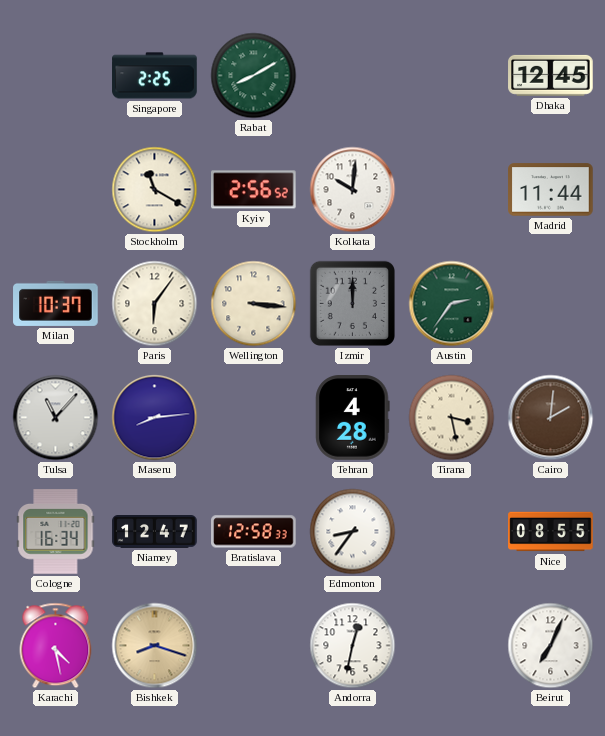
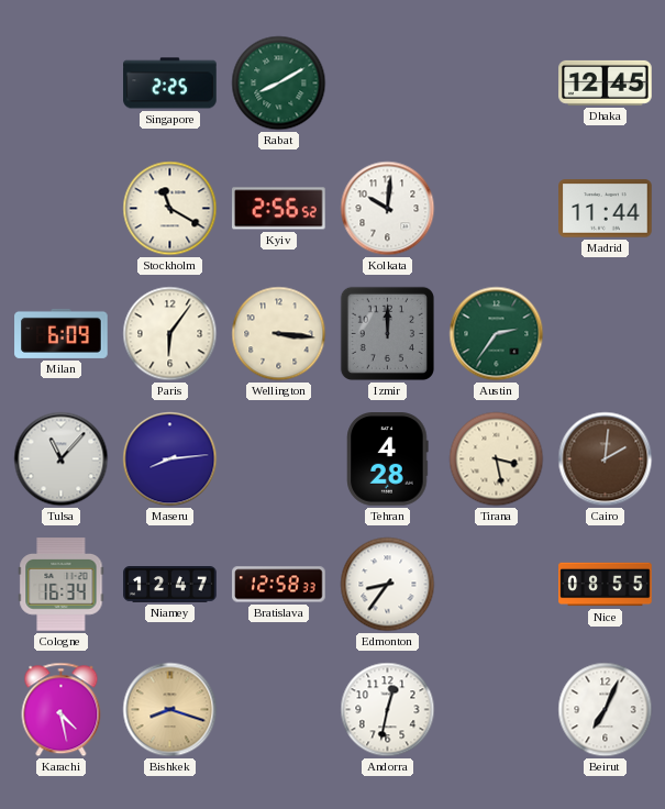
Milan: 10:37 -> 6:09
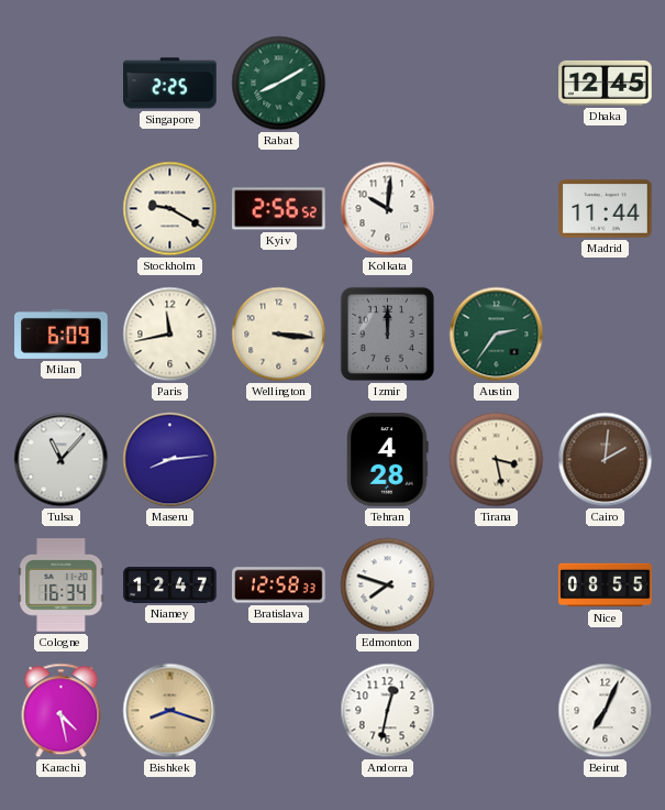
Stockholm: 11:20 -> 9:20
Paris: 6:06 -> 11:43
Edmonton: 8:36 -> 7:48
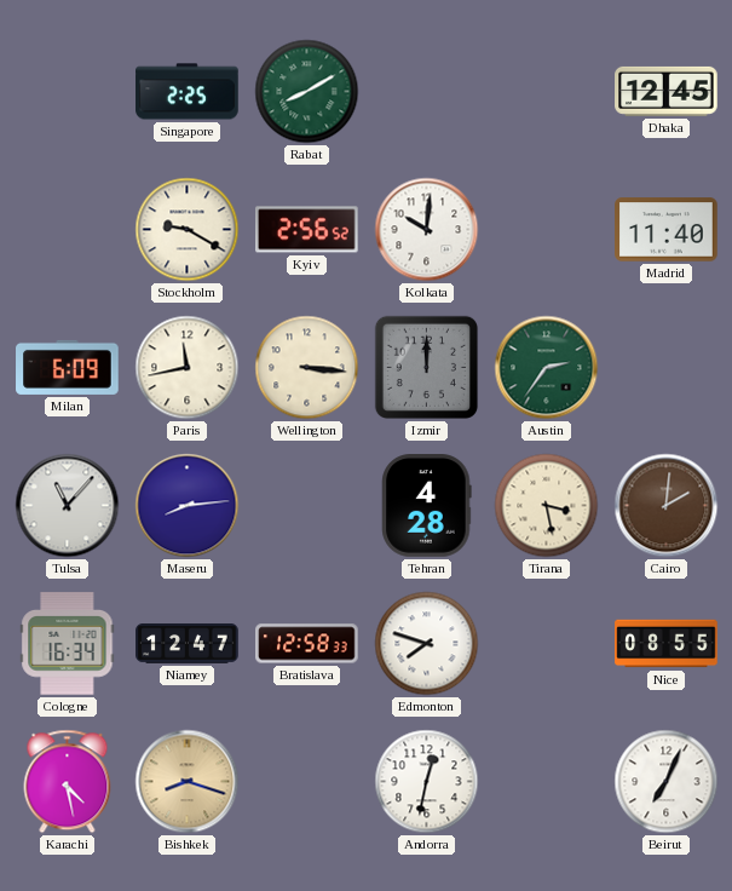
Madrid: 11:44 -> 11:40
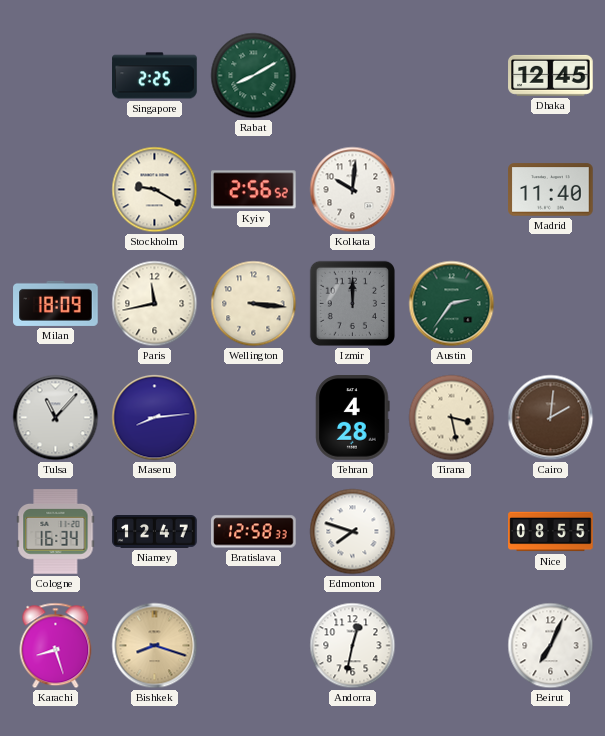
Milan: 6:09 -> 18:09
Karachi: 4:28 -> 8:27
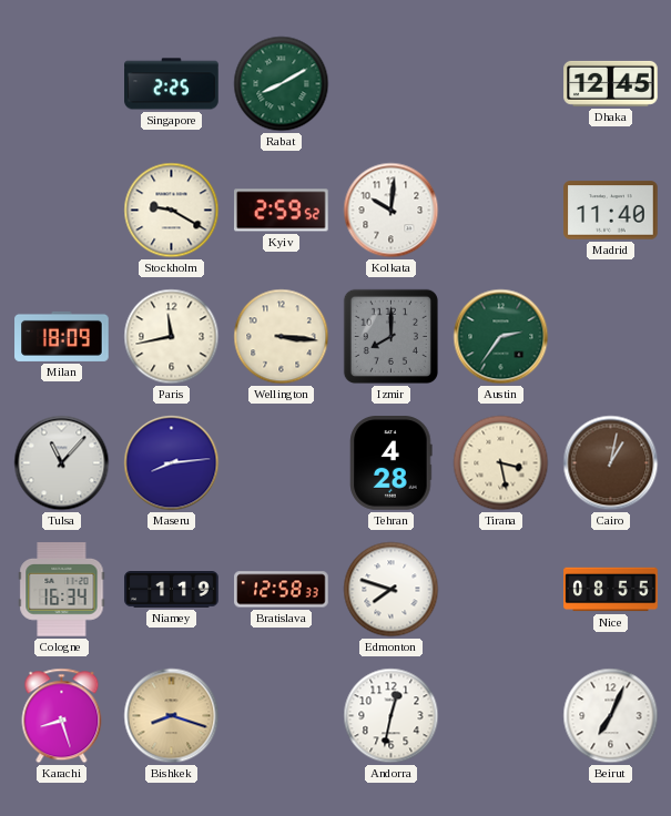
Kyiv: 2:56 -> 2:59
Izmir: 12:00 -> 8:00
Cairo: 2:01 -> 1:02
Niamey: 12:47 -> 1:19
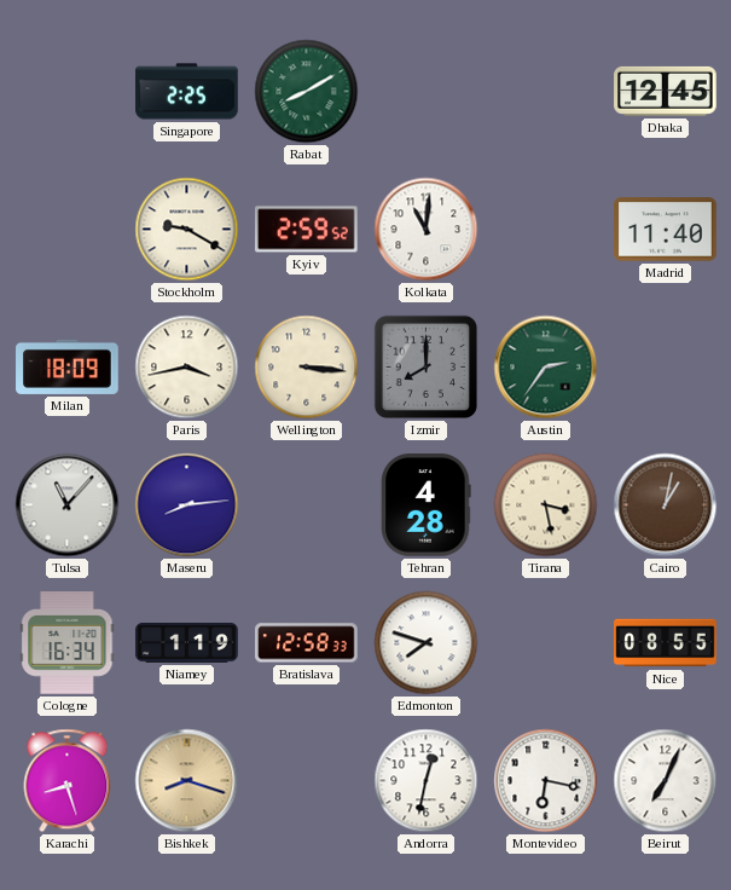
Kolkata: 10:01 -> 11:01
Paris: 11:43 -> 3:43
Montevideo: none -> 6:17
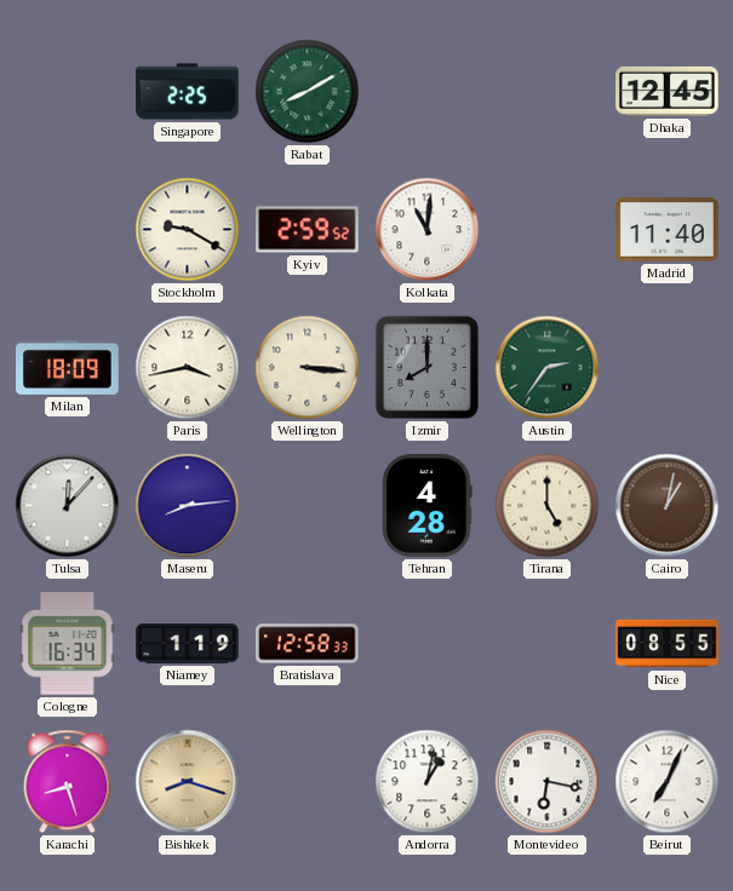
Tulsa: 11:07 -> 12:07
Tirana: 3:28 -> 5:00
Edmonton: 7:48 -> none
Andorra: 12:32 -> 1:02
